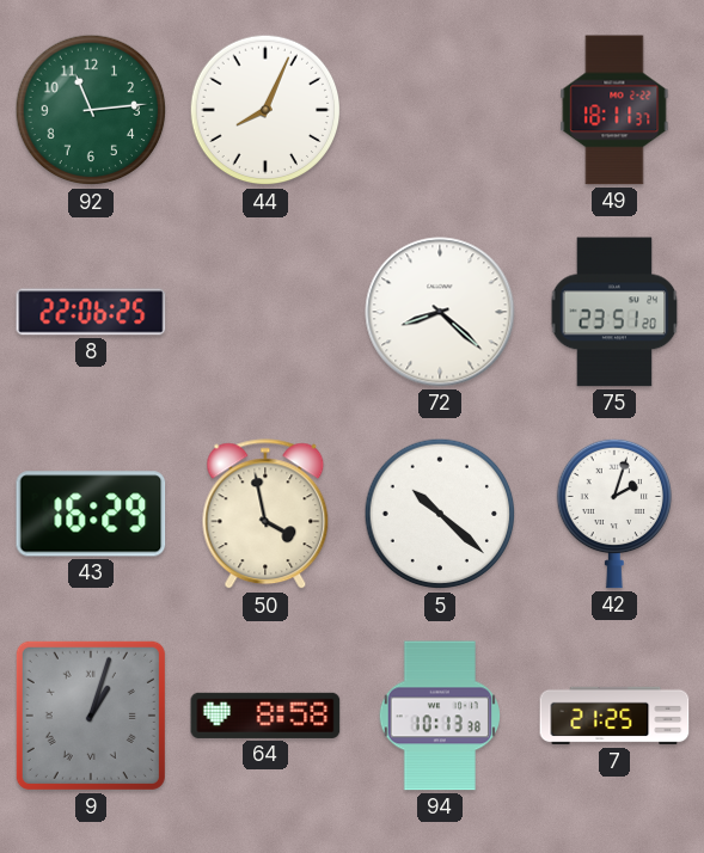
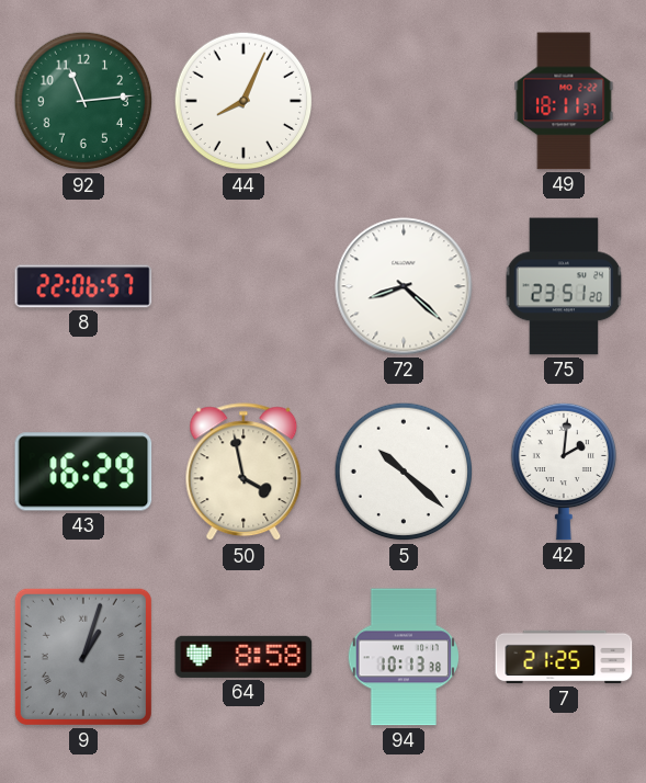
8: 22:06:25 -> 22:06:57
42: 2:03 -> 2:01
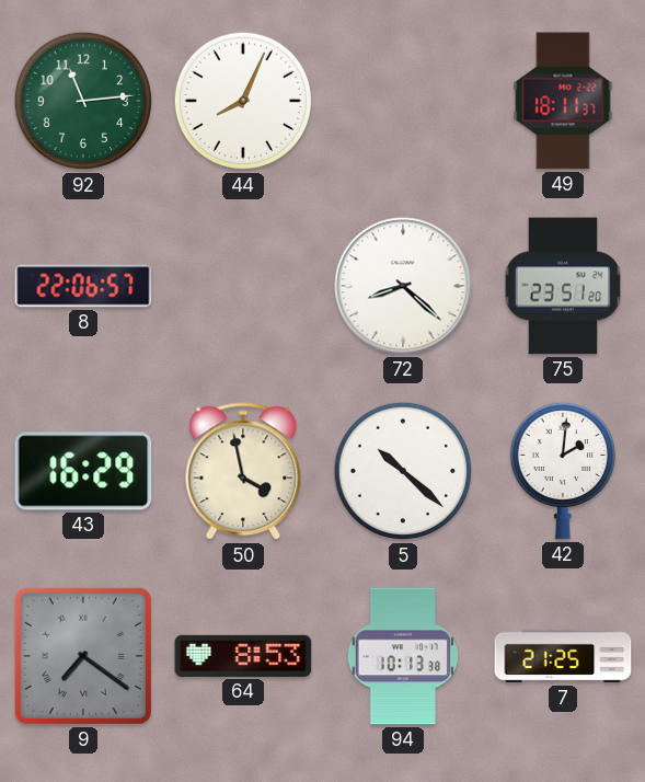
9: 1:03 -> 7:21
64: 8:58 -> 8:53
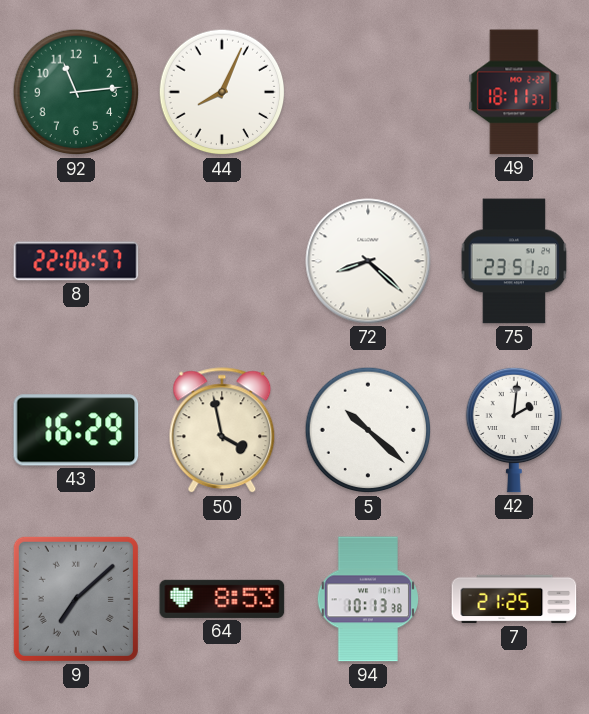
9: 7:21 -> 7:08
